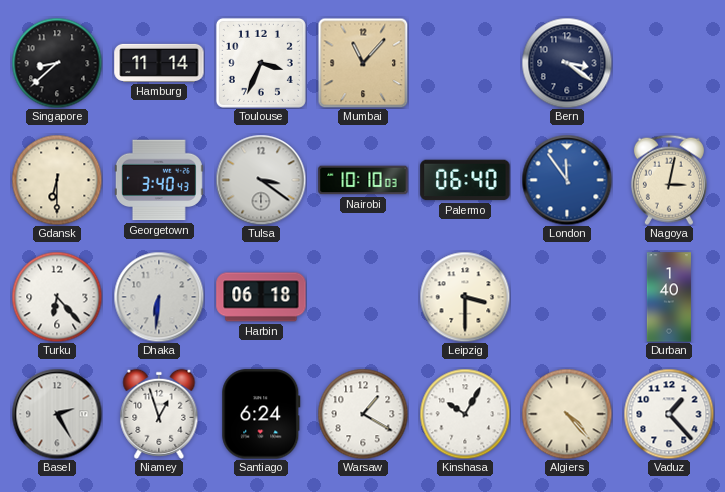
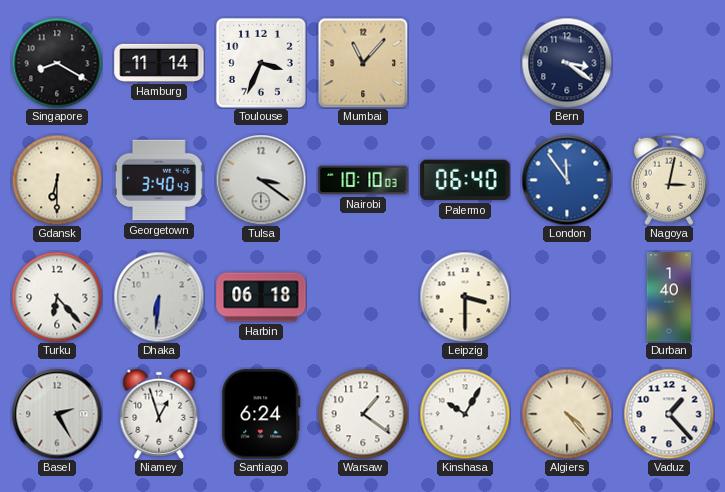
Singapore: 8:38 -> 8:20
Warsaw: 1:20 -> 1:21
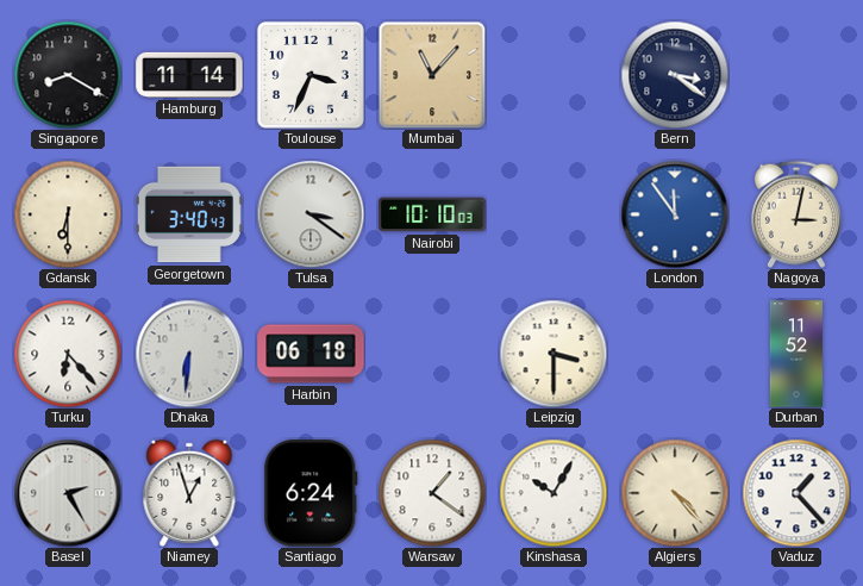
Palermo: 06:40 -> none
Durban: 1:40 -> 11:52
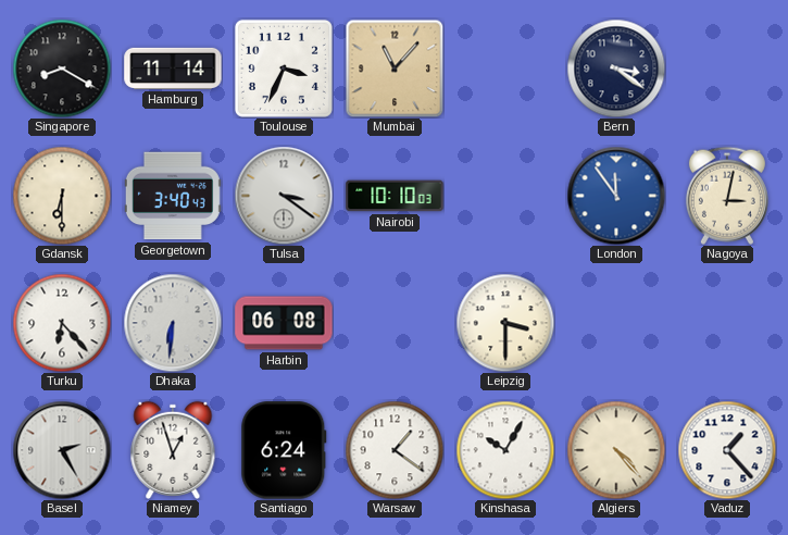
Harbin: 06:18 -> 06:08
Durban: 11:52 -> none
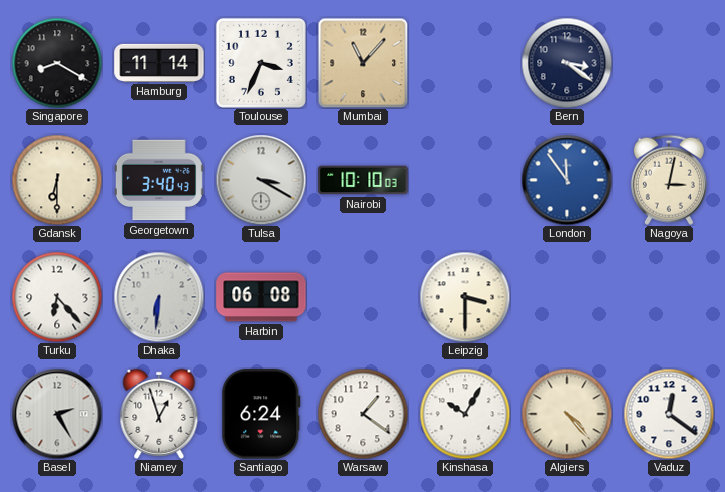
Tulsa: 3:21 -> 3:20
Vaduz: 1:23 -> 12:21
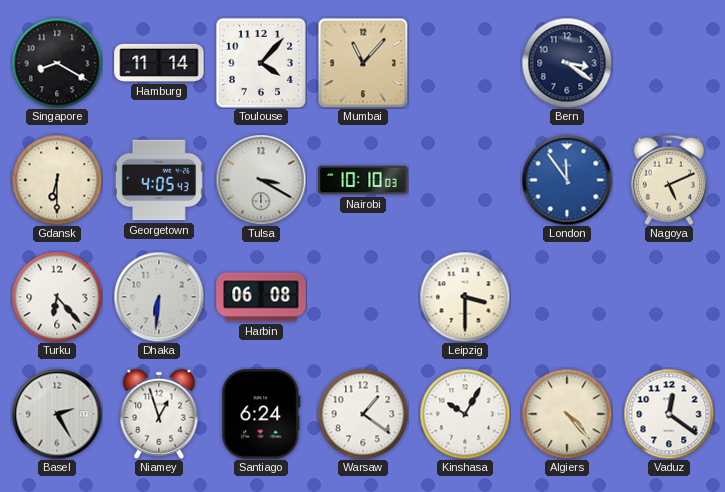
Toulouse: 3:34 -> 4:07
Georgetown: 3:40 -> 4:05
Nagoya: 3:02 -> 5:11
